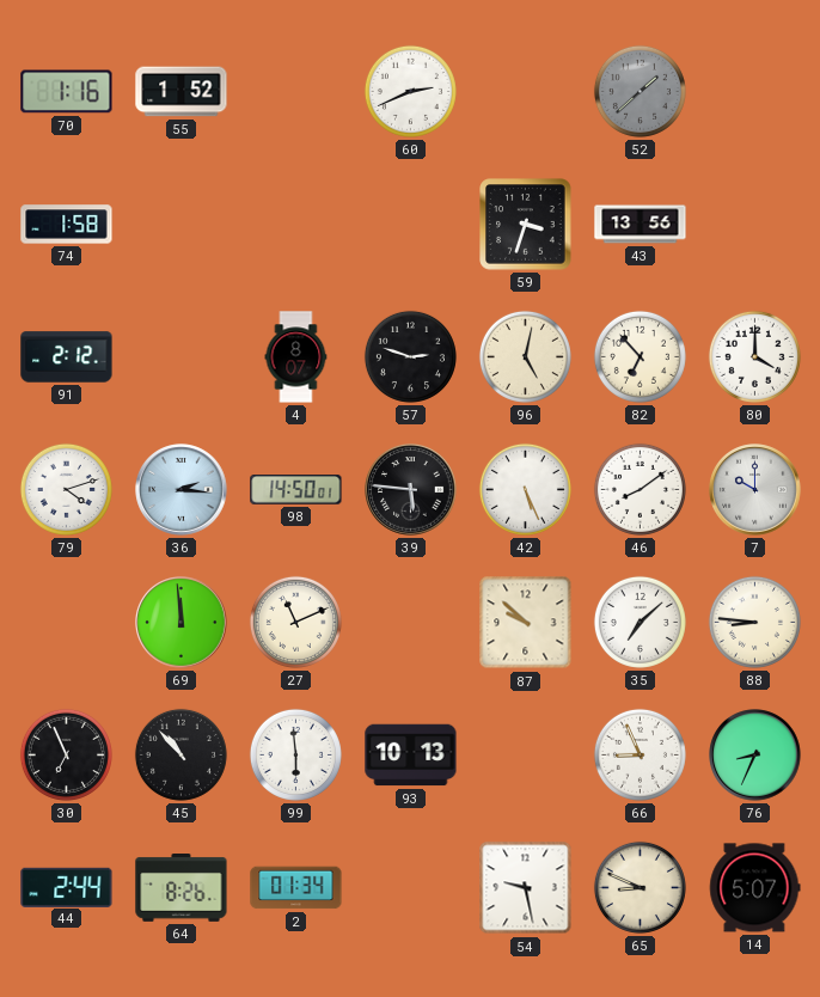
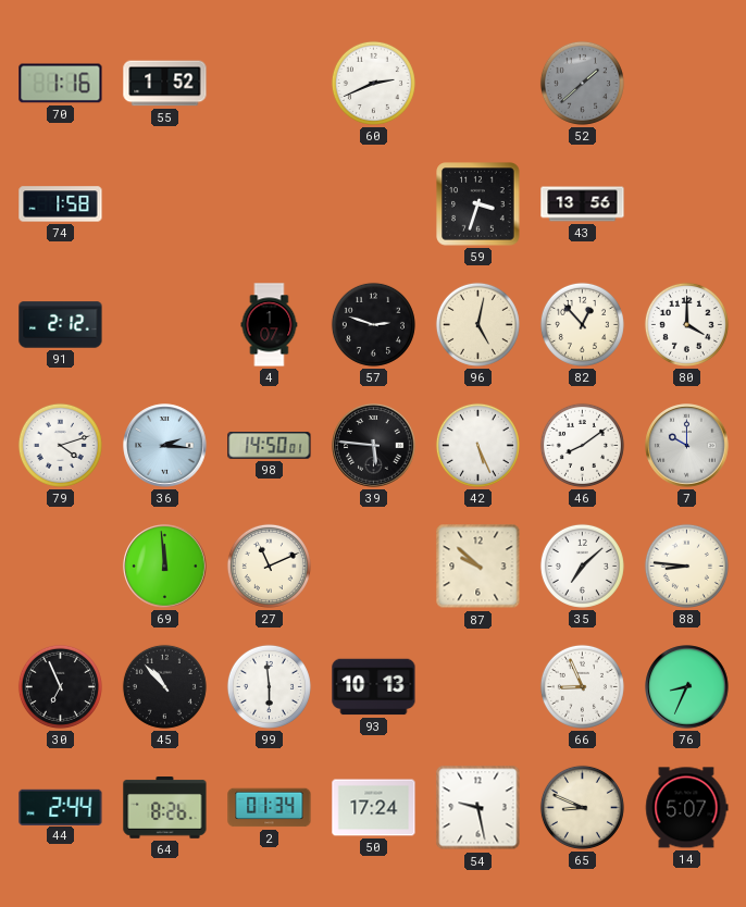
4: 8:07 -> 1:07
82: 6:53 -> 12:53
50: none -> 17:24
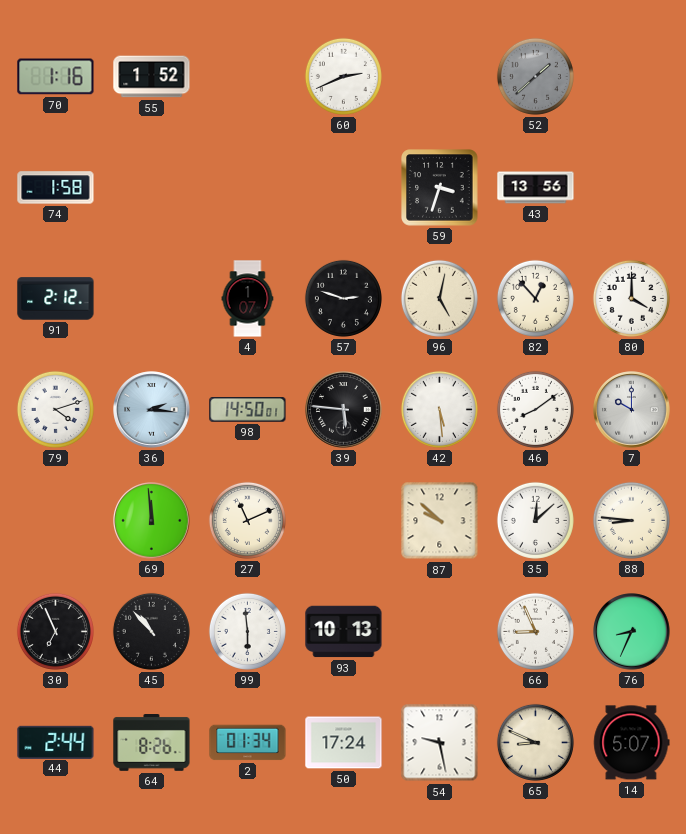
42: 5:26 -> 5:29
35: 7:08 -> 12:08
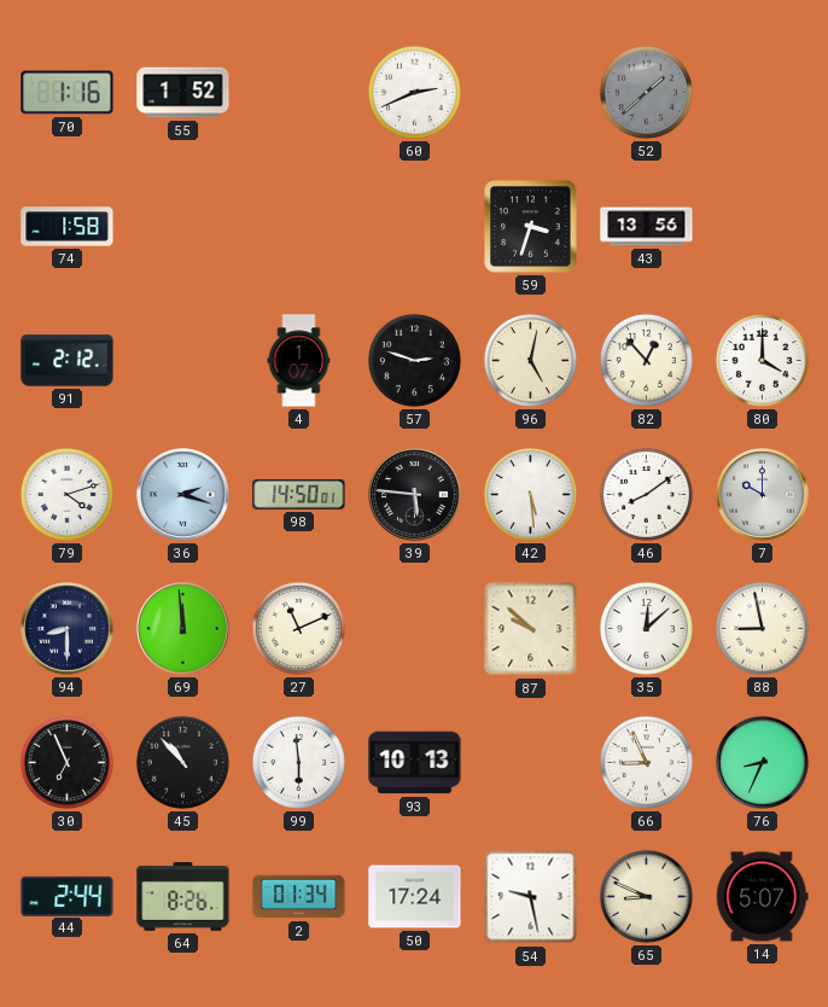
36: 2:16 -> 2:18
94: none -> 8:30
88: 8:46 -> 8:58
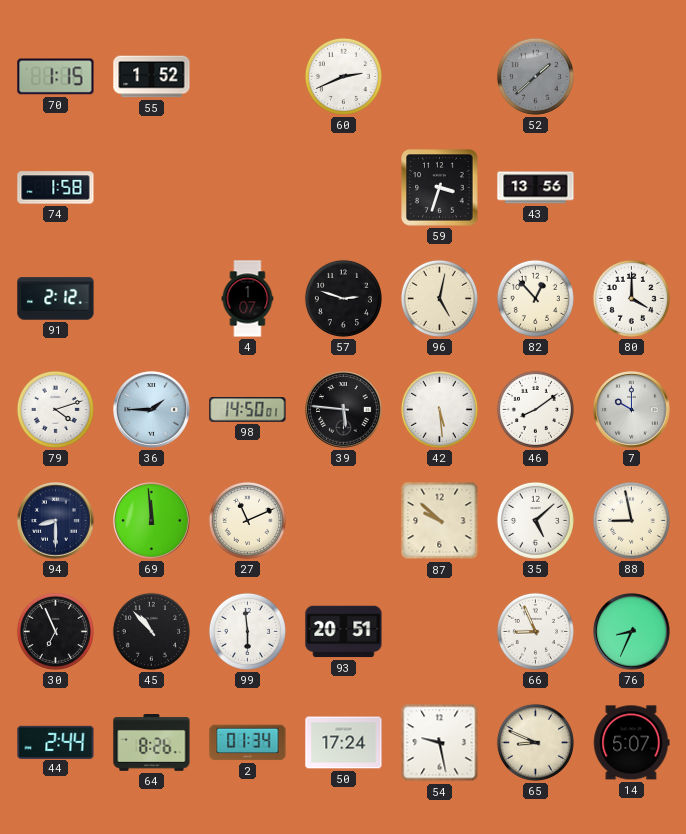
70: 1:16 -> 1:15
36: 2:18 -> 1:45
35: 12:08 -> 5:08
93: 10:13 -> 20:51
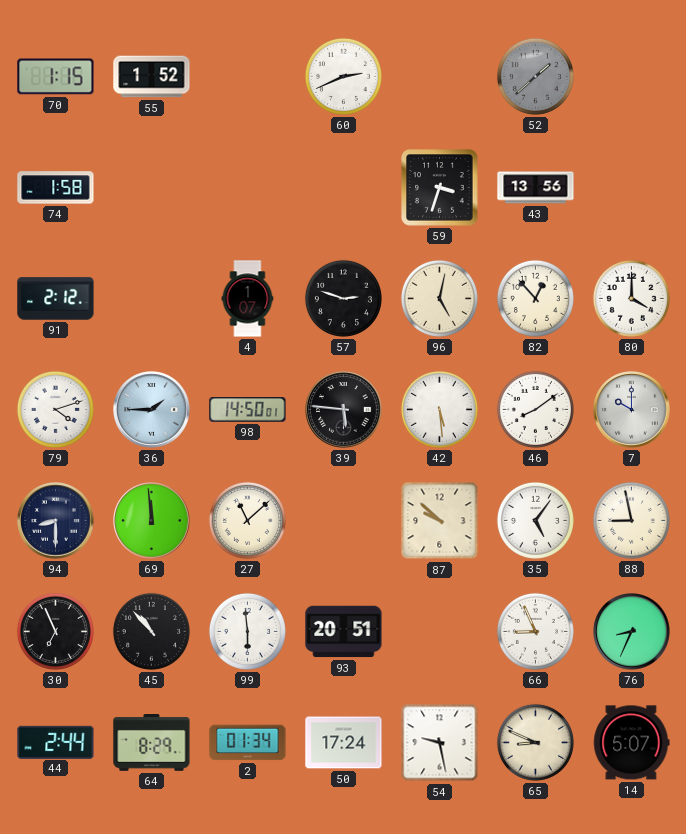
27: 11:11 -> 11:08
35: 5:08 -> 5:06
64: 8:26 -> 8:29
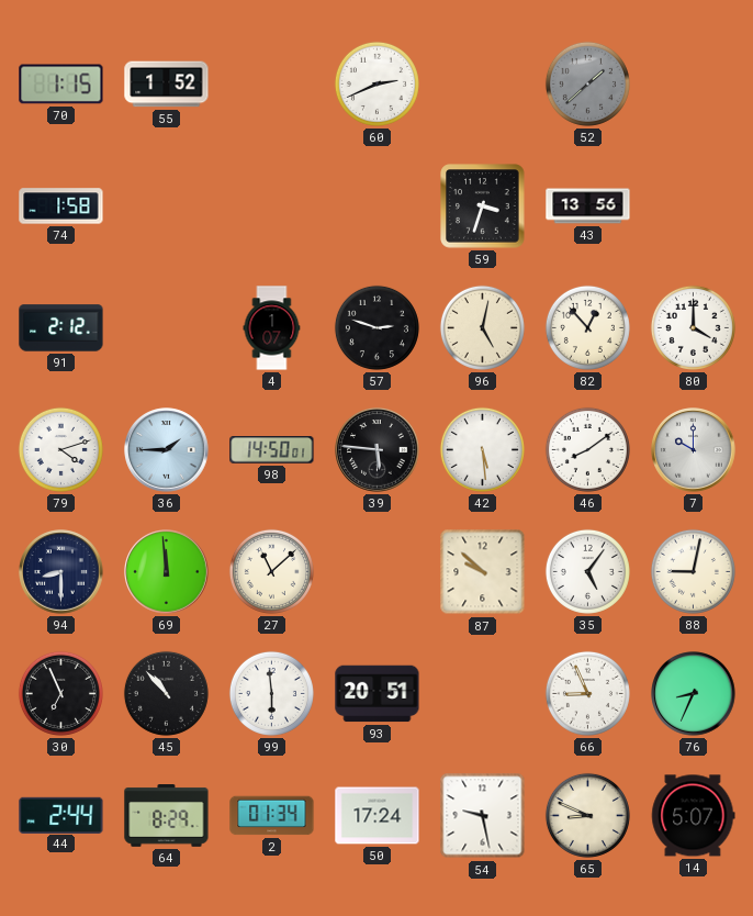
88: 8:58 -> 9:02
